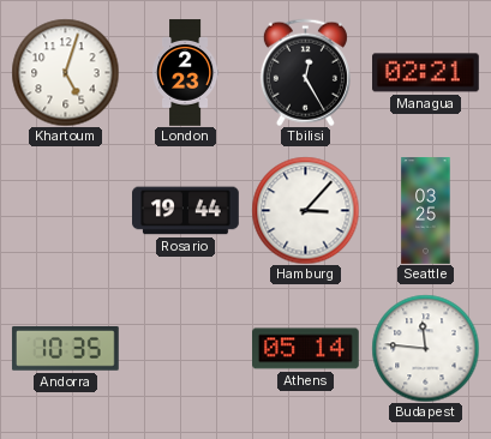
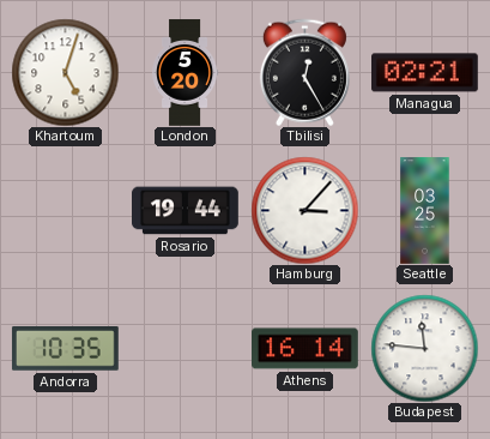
London: 2:23 -> 5:20
Athens: 05:14 -> 16:14
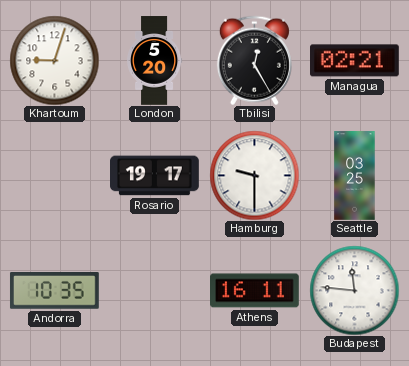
Khartoum: 5:03 -> 9:03
Rosario: 19:44 -> 19:17
Hamburg: 3:07 -> 9:30
Athens: 16:14 -> 16:11
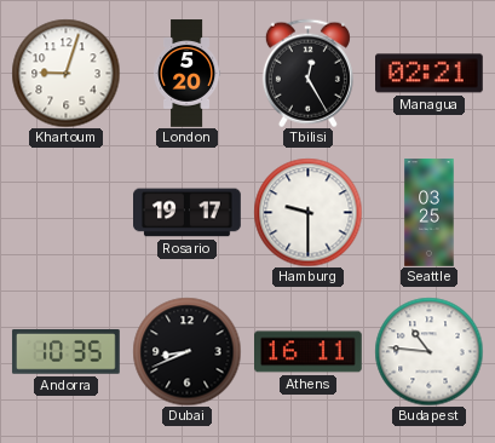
Dubai: none -> 8:41
Budapest: 11:46 -> 10:46
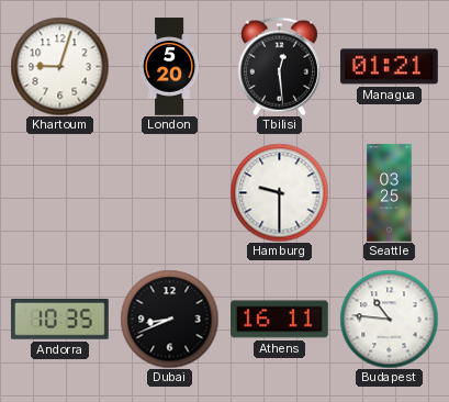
Tbilisi: 12:25 -> 12:29
Managua: 02:21 -> 01:21
Rosario: 19:17 -> none
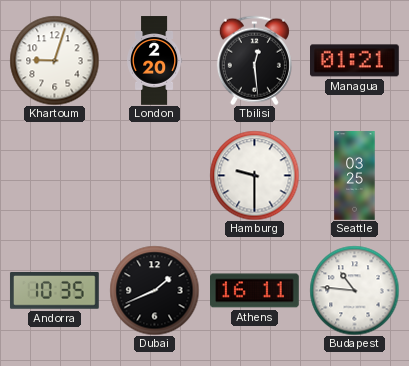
London: 5:20 -> 2:20
Dubai: 8:41 -> 1:41
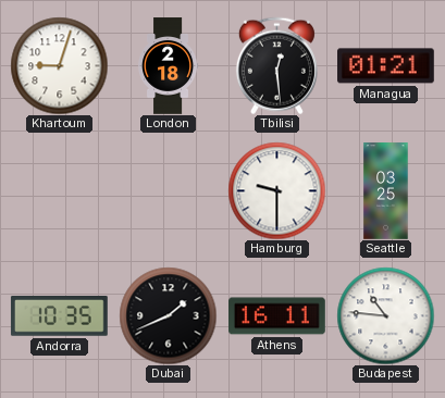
London: 2:20 -> 2:18
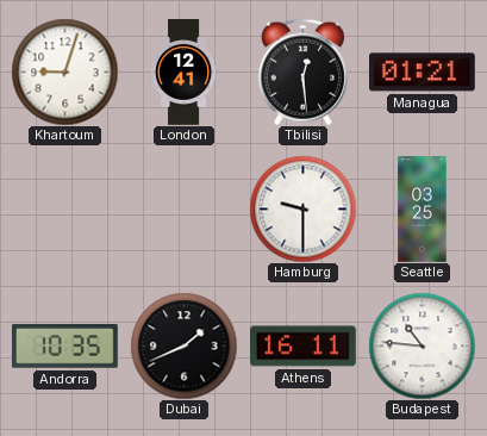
London: 2:18 -> 12:41
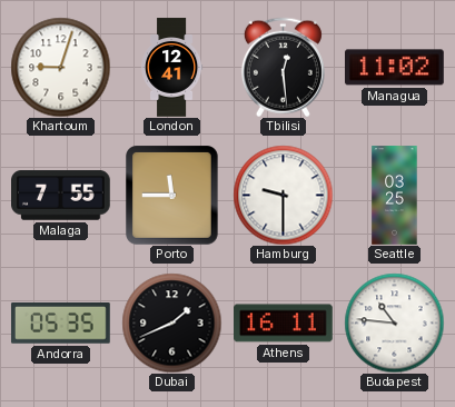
Managua: 01:21 -> 11:02
Malaga: none -> 7:55
Porto: none -> 11:45
Andorra: 10:35 -> 05:35
